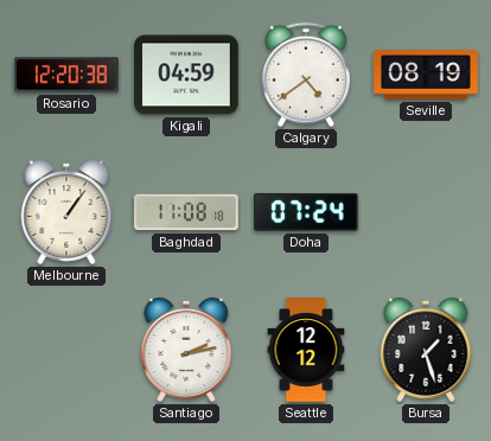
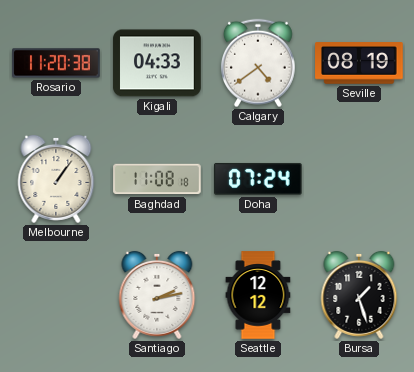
Rosario: 12:20 -> 11:20
Kigali: 04:59 -> 04:33
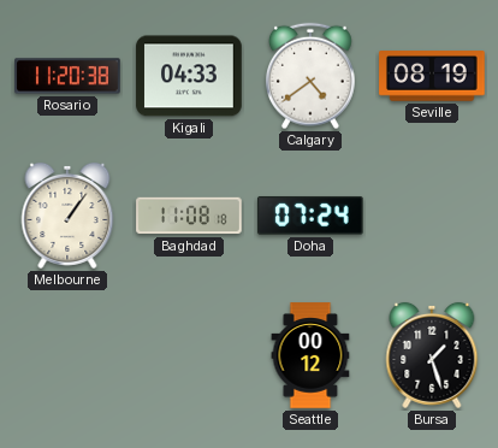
Santiago: 2:13 -> none
Seattle: 12:12 -> 00:12
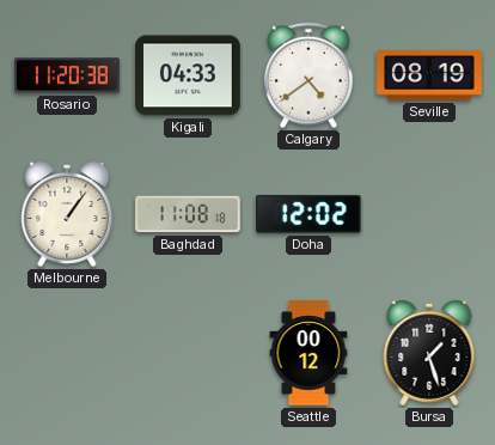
Doha: 07:24 -> 12:02
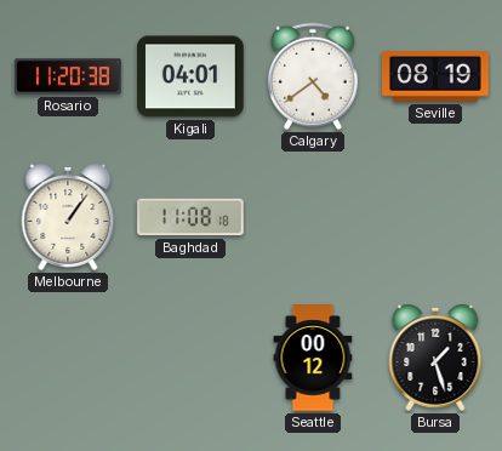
Kigali: 04:33 -> 04:01
Doha: 12:02 -> none
